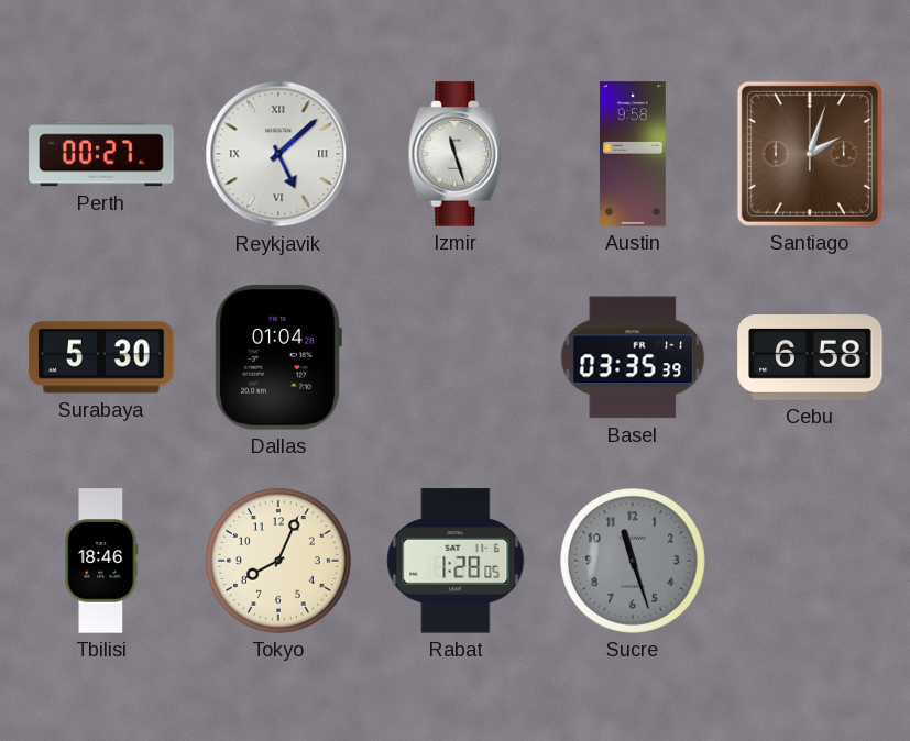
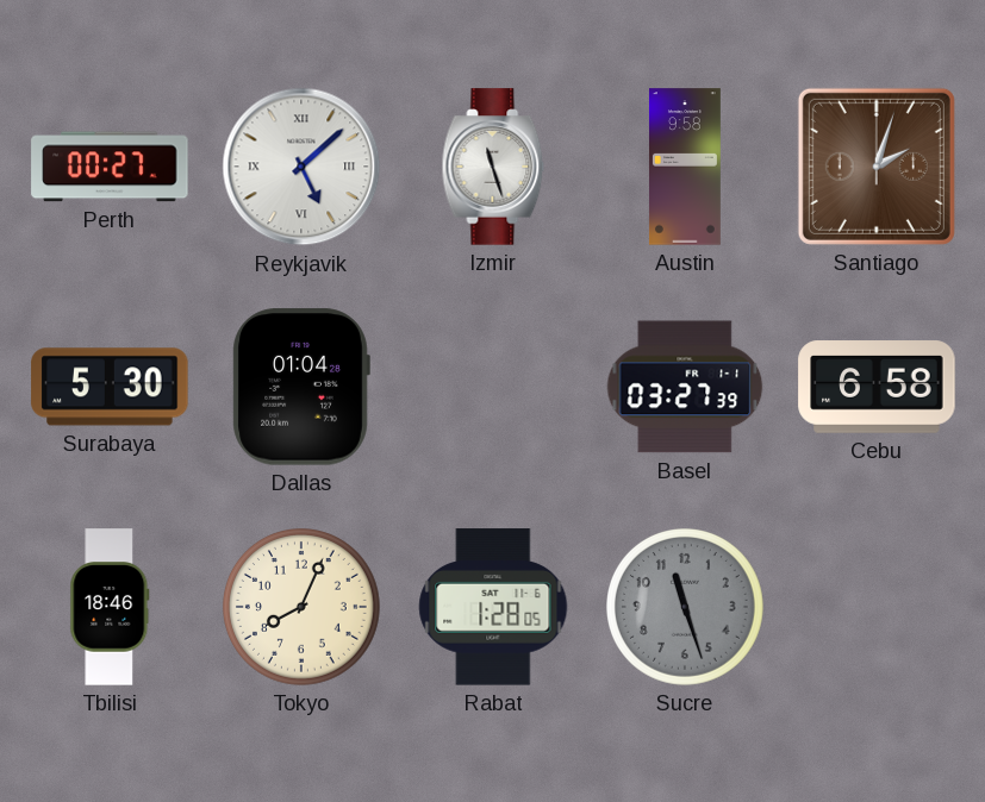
Basel: 03:35 -> 03:27
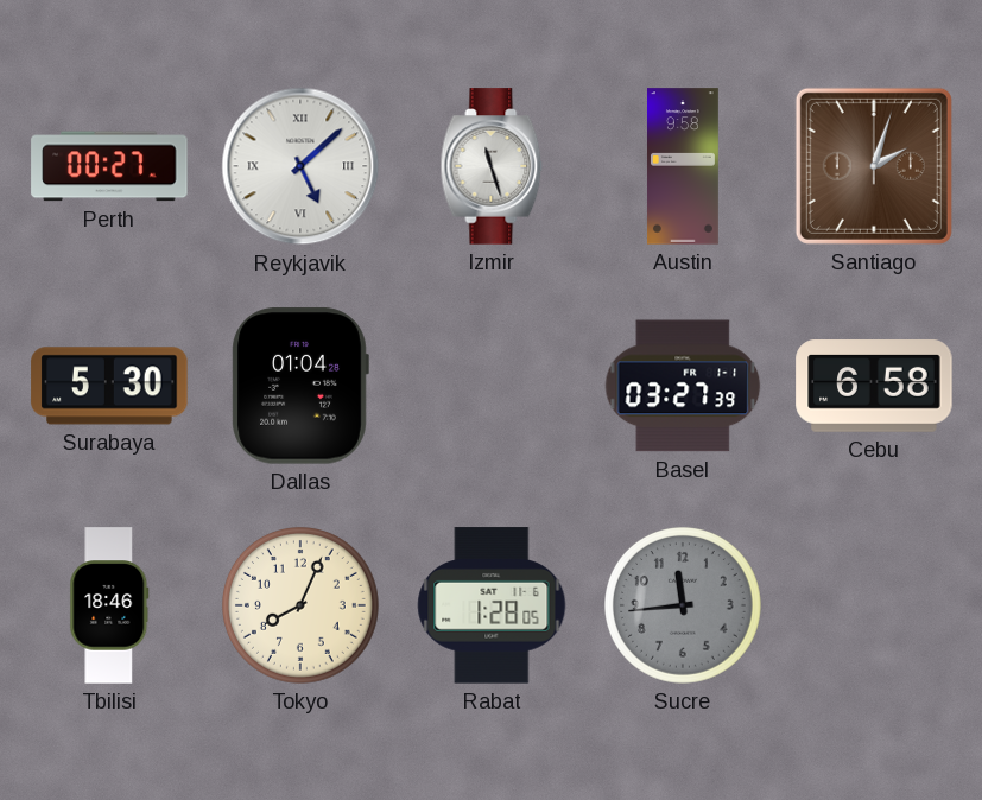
Sucre: 11:27 -> 11:44
